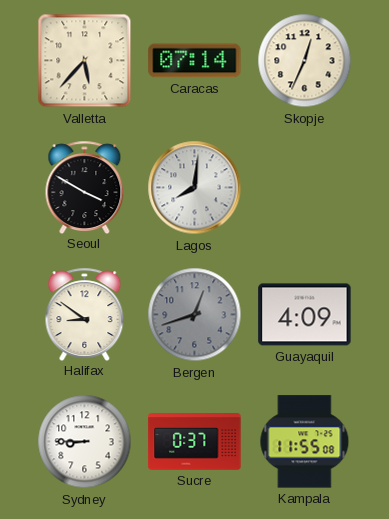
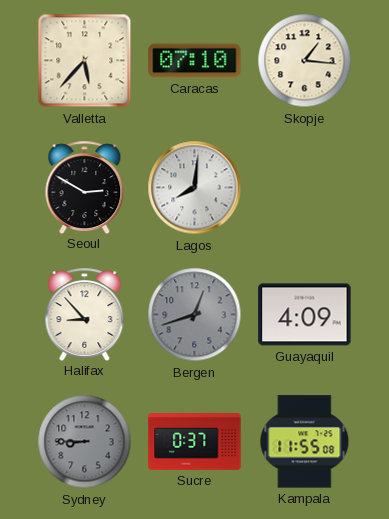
Caracas: 07:14 -> 07:10
Skopje: 12:34 -> 1:16
Seoul: 3:50 -> 2:50
Halifax: 8:51 -> 8:53
Sydney dial: white -> grey
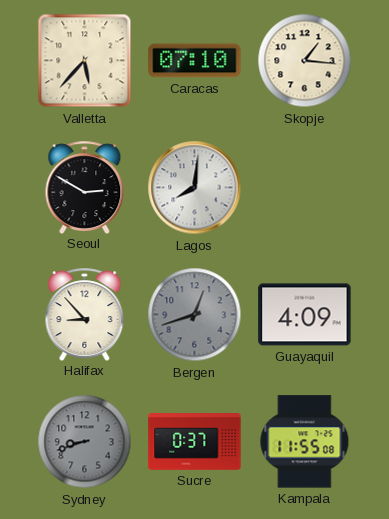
Sydney: 8:45 -> 8:42
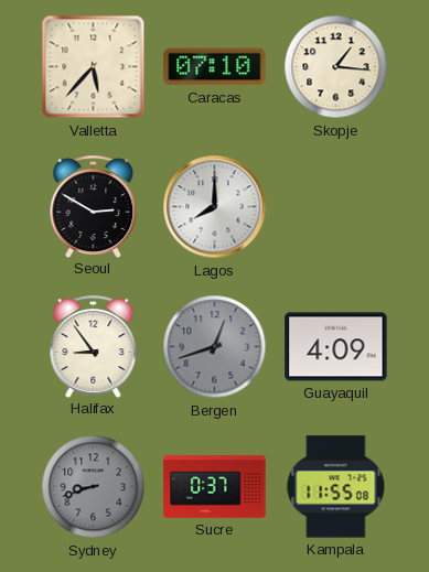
Lagos: 8:01 -> 8:00
Halifax: 8:53 -> 8:54
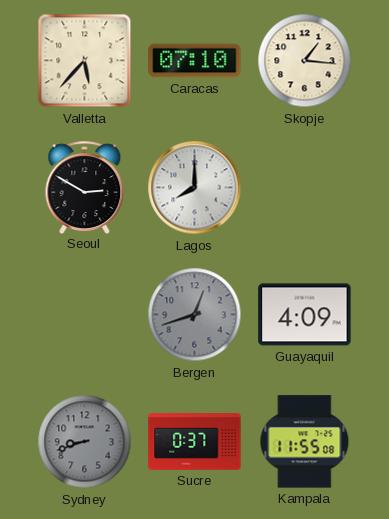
Halifax: 8:54 -> none
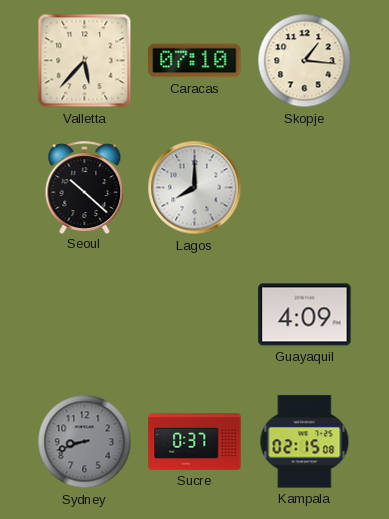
Seoul: 2:50 -> 10:22
Bergen: 12:42 -> none
Kampala: 11:55 -> 02:15
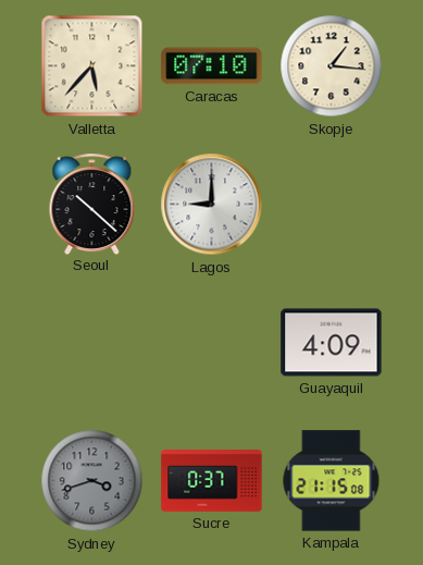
Lagos: 8:00 -> 9:00
Sydney: 8:42 -> 3:42
Kampala: 02:15 -> 21:15
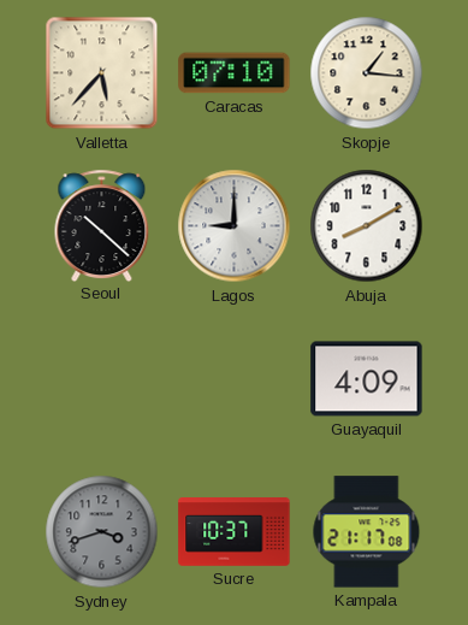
Abuja: none -> 8:10
Sucre: 0:37 -> 10:37
Kampala: 21:15 -> 21:17
